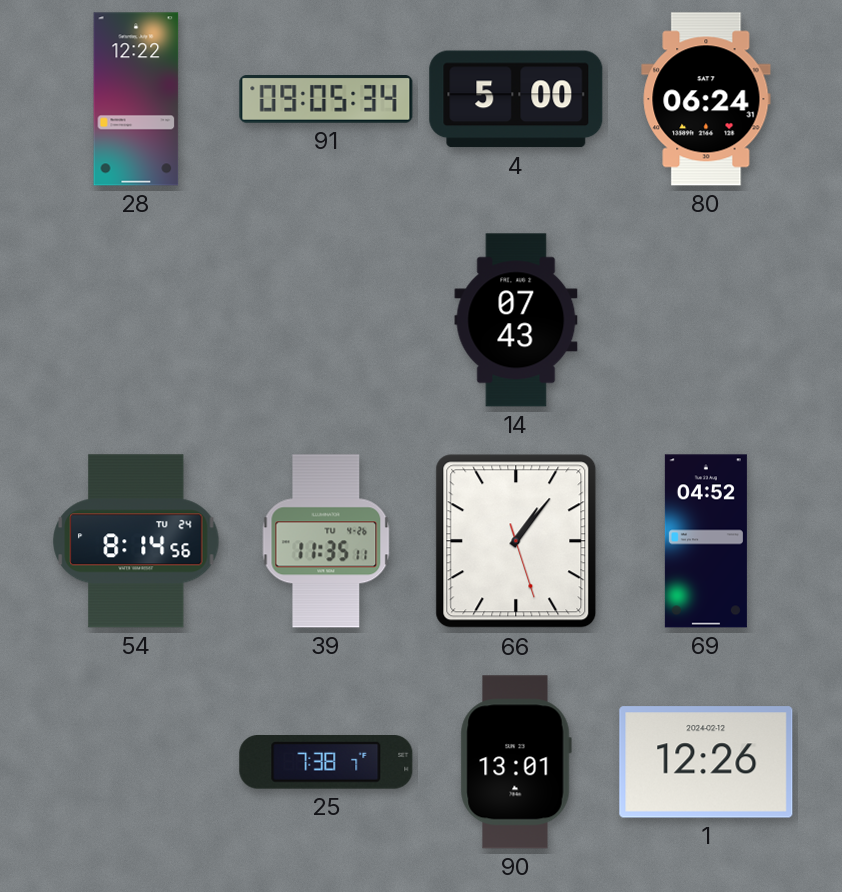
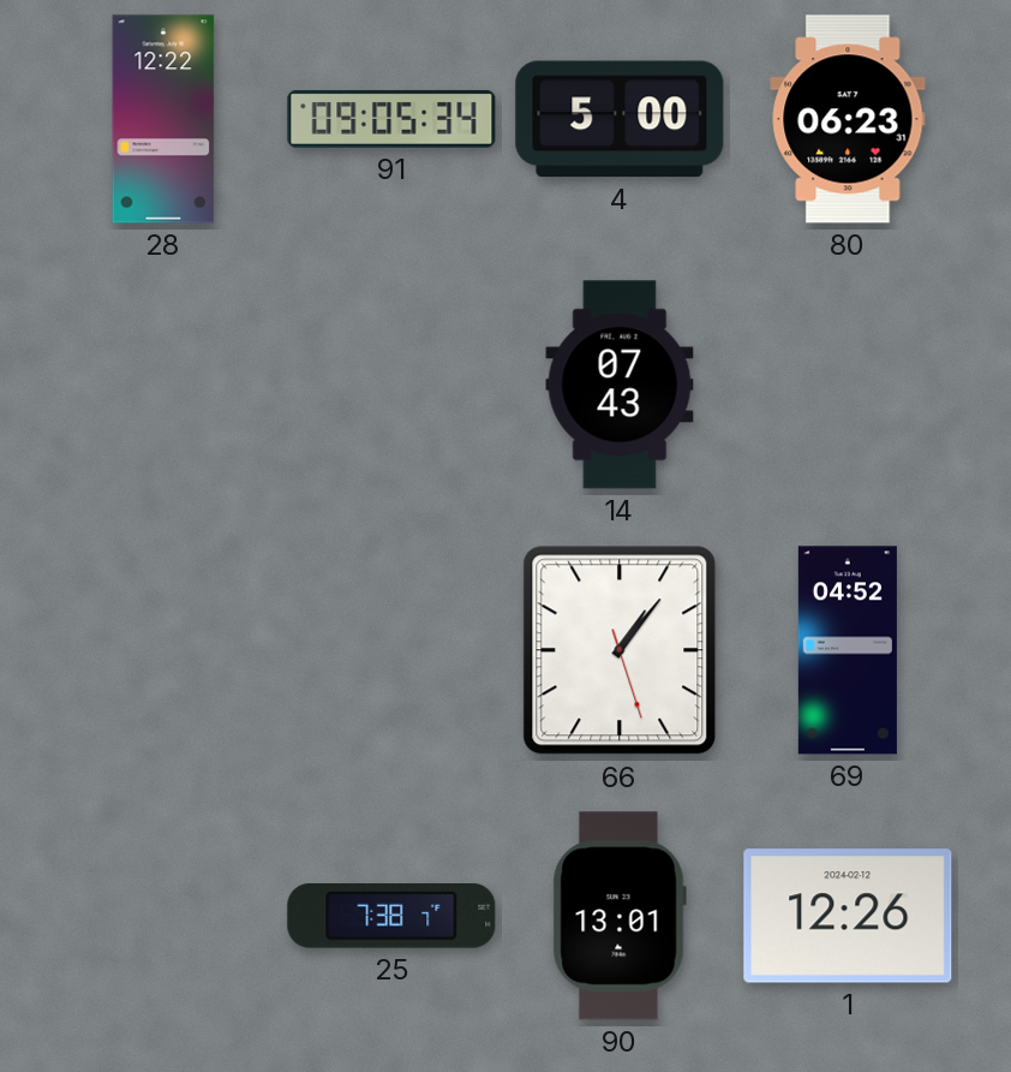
80: 06:24 -> 06:23
54: 8:14 -> none
39: 11:35 -> none
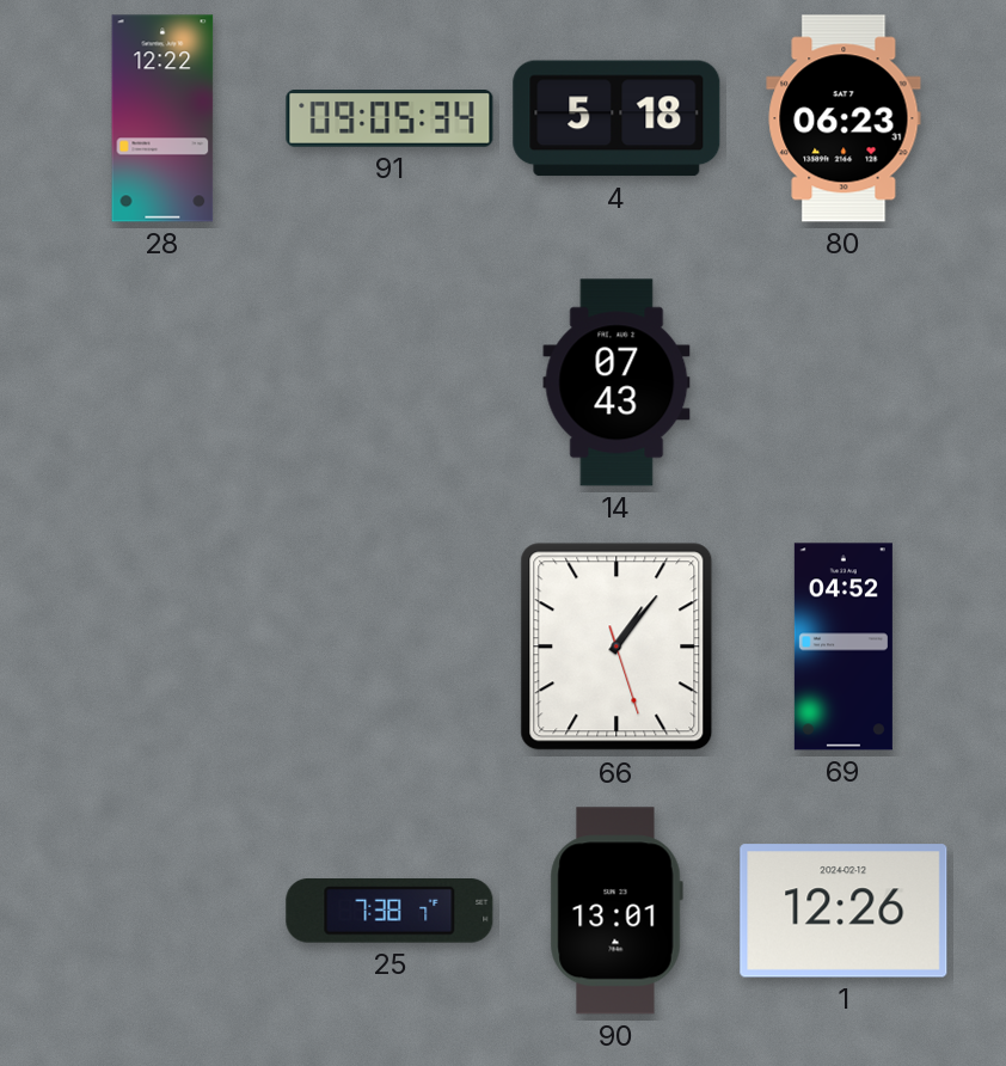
4: 5:00 -> 5:18
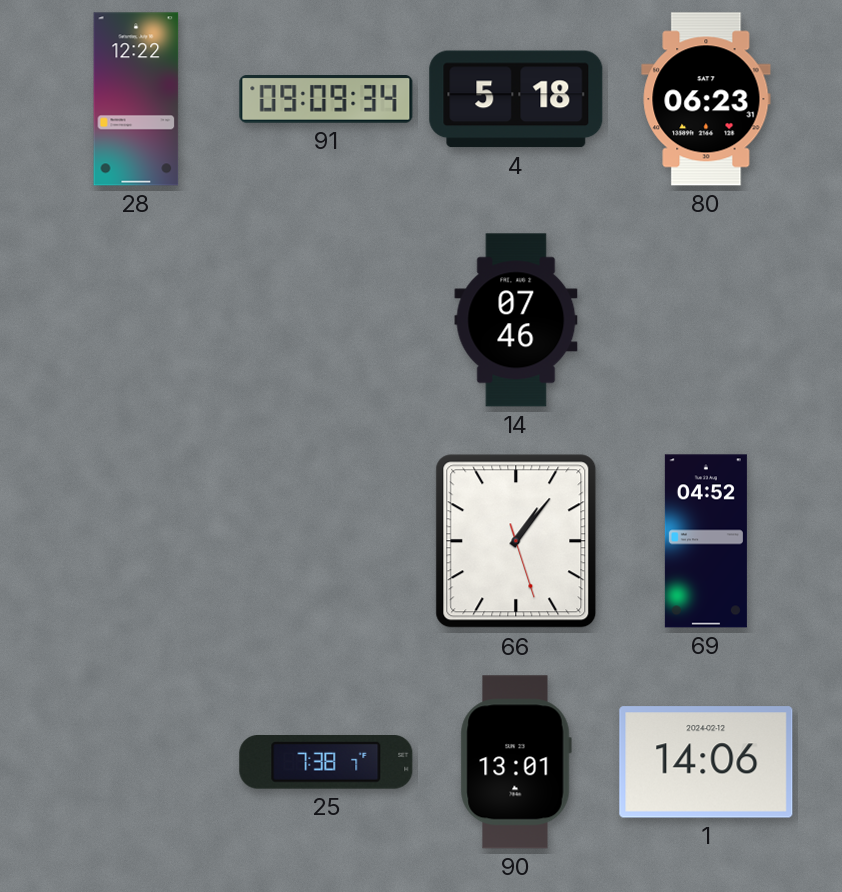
91: 09:05 -> 09:09
14: 07:43 -> 07:46
1: 12:26 -> 14:06
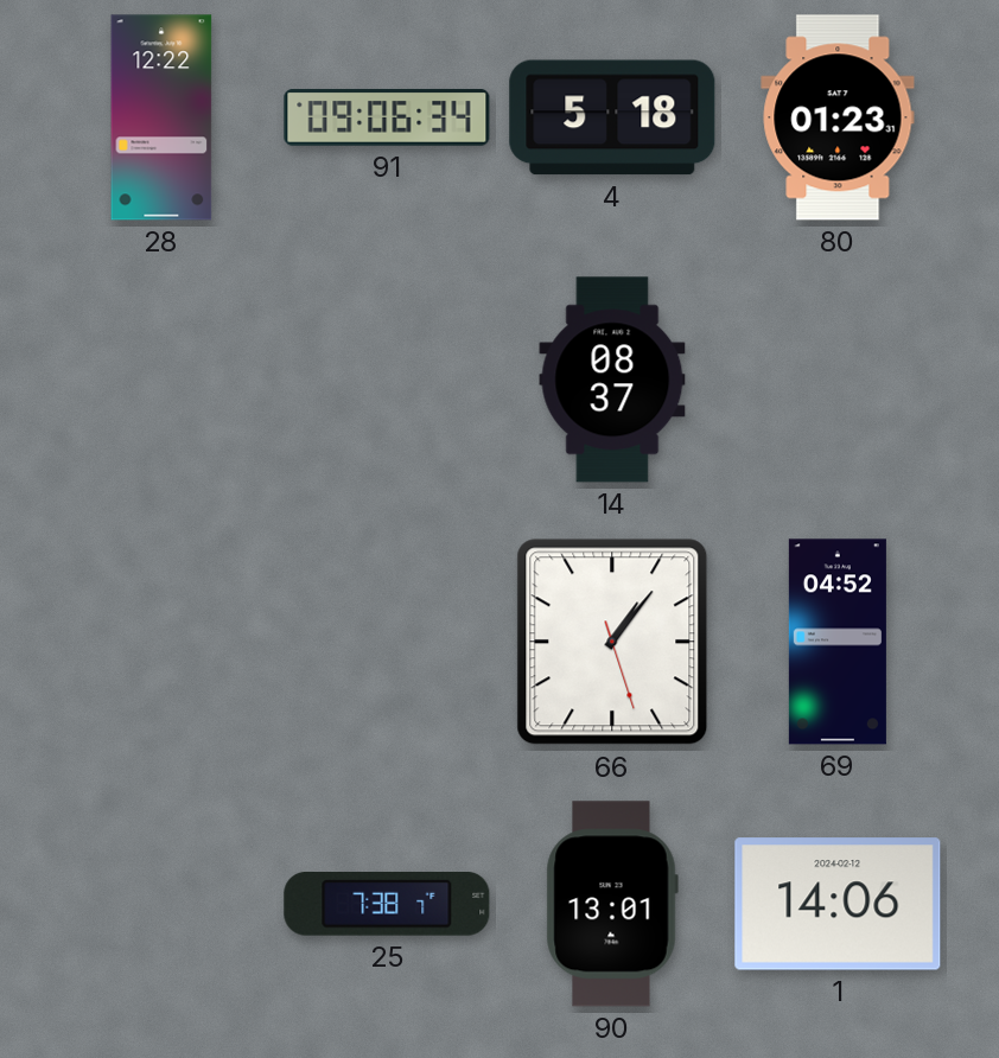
91: 09:09 -> 09:06
80: 06:23 -> 01:23
14: 07:46 -> 08:37
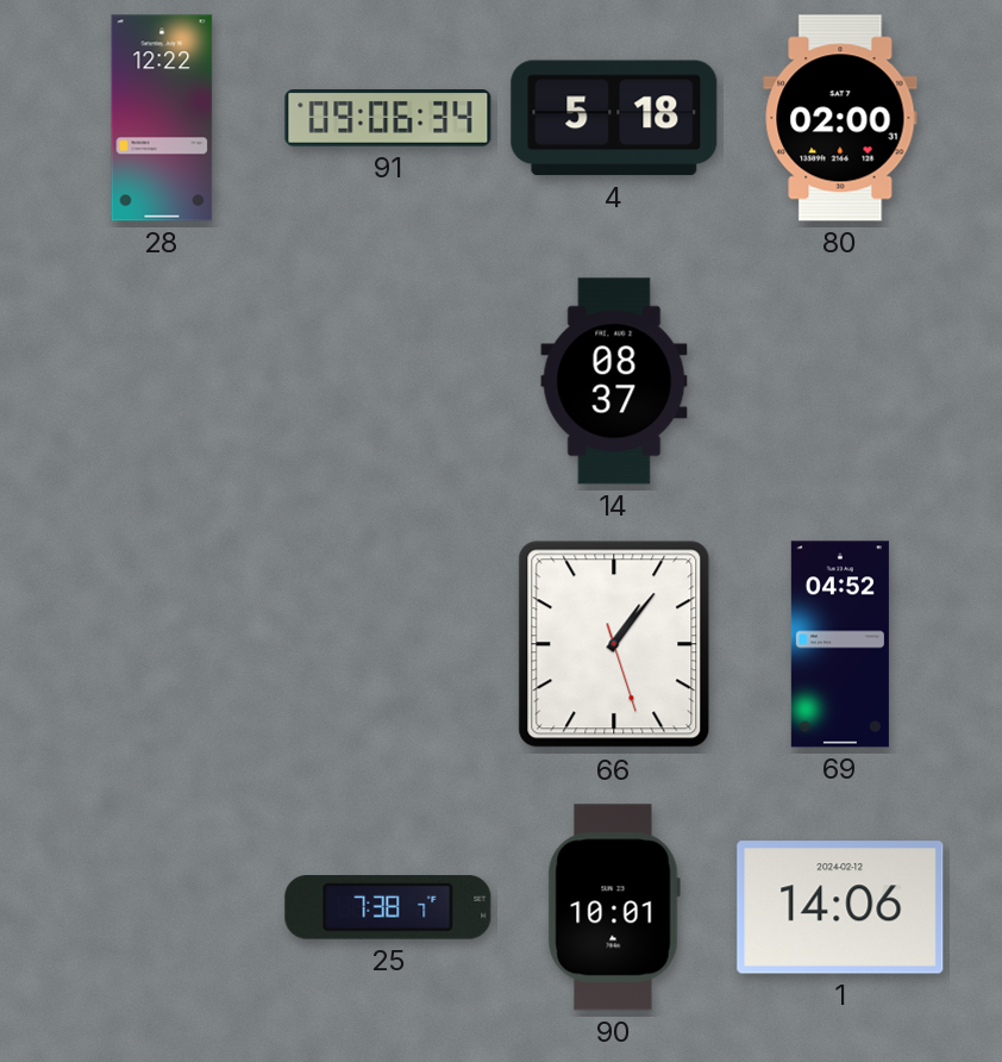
80: 01:23 -> 02:00
90: 13:01 -> 10:01
